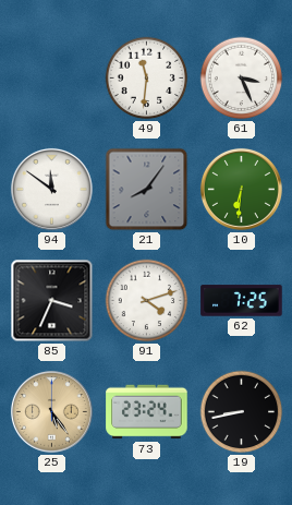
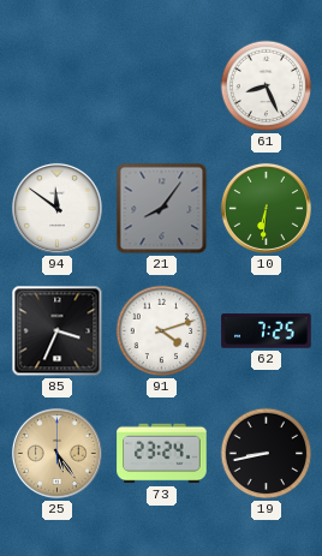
49: 11:31 -> none
61: 3:26 -> 8:26
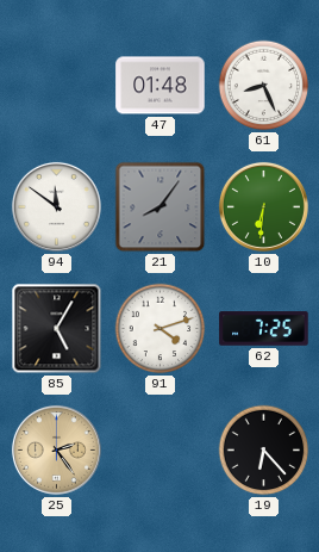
47: none -> 01:48
85: 3:34 -> 5:05
25: 5:24 -> 2:24
73: 23:24 -> none
19: 8:43 -> 6:23
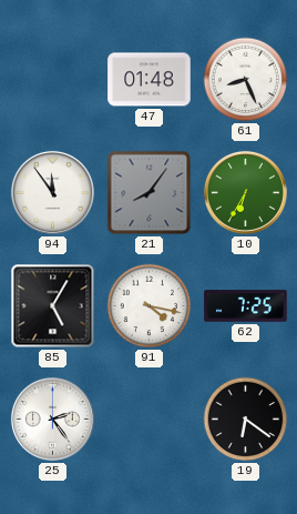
94: 11:51 -> 11:54
10: 6:31 -> 6:35
91: 4:12 -> 4:17
25 dial: champagne -> white
19: 6:23 -> 6:21
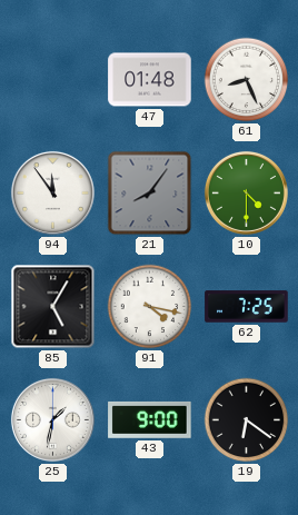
10: 6:35 -> 4:30
25: 2:24 -> 1:32
43: none -> 9:00
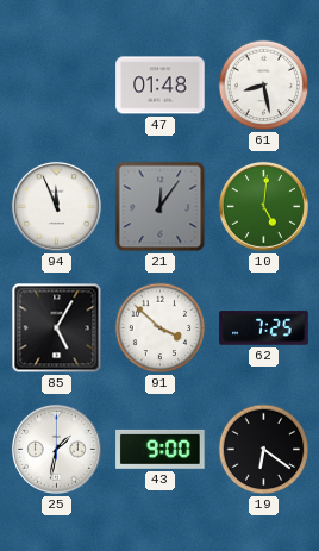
61: 8:26 -> 8:28
94: 11:54 -> 11:56
21: 8:06 -> 12:06
10: 4:30 -> 5:01
91: 4:17 -> 3:52
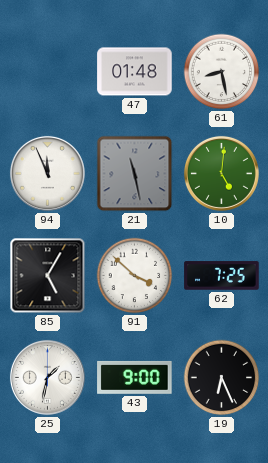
21: 12:06 -> 11:28
19: 6:21 -> 6:26
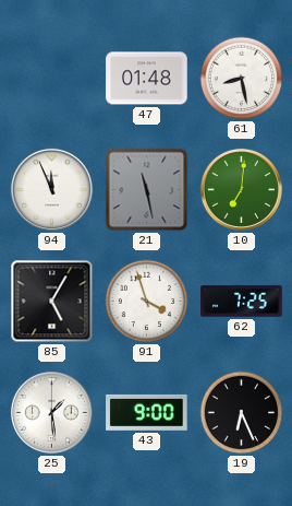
10: 5:01 -> 7:01
91: 3:52 -> 3:57
25: 1:32 -> 1:29
